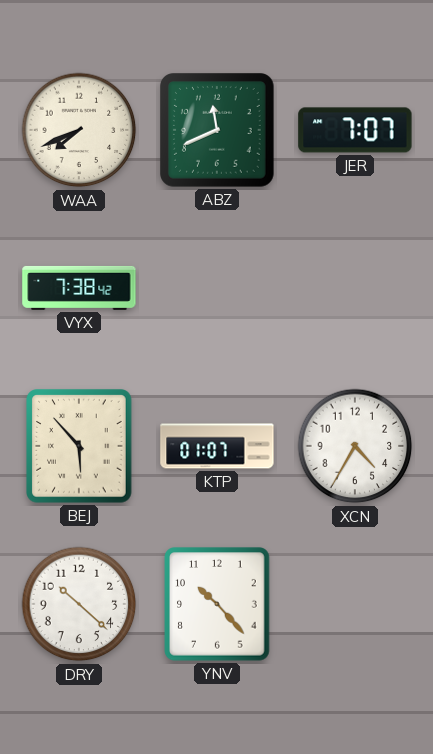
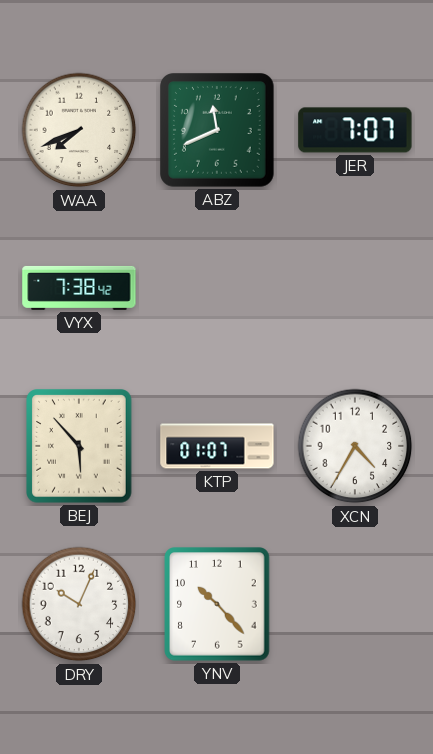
DRY: 10:22 -> 10:04
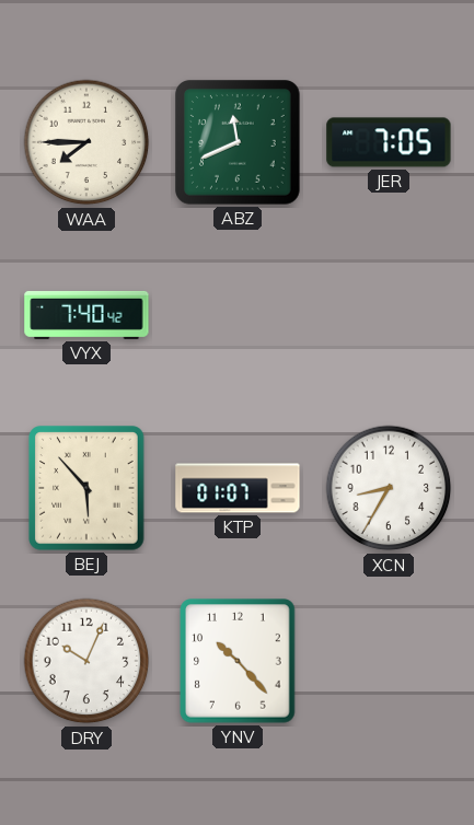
WAA: 7:41 -> 7:45
JER: 7:07 -> 7:05
VYX: 7:38 -> 7:40
XCN: 4:35 -> 8:35
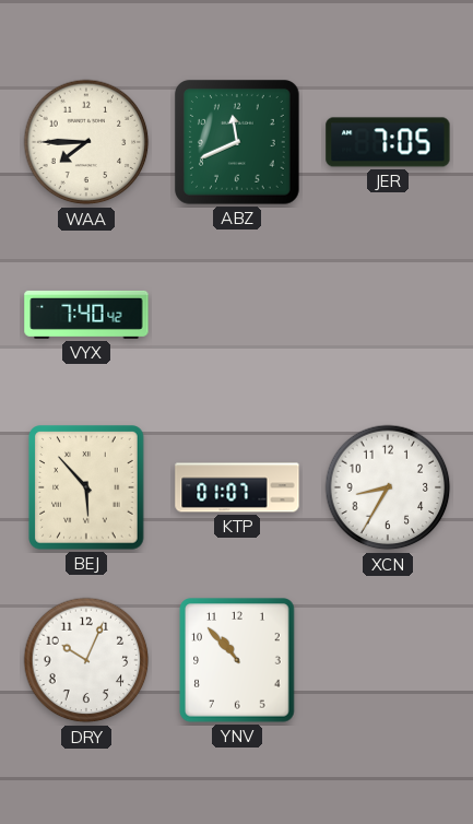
YNV: 10:23 -> 10:53
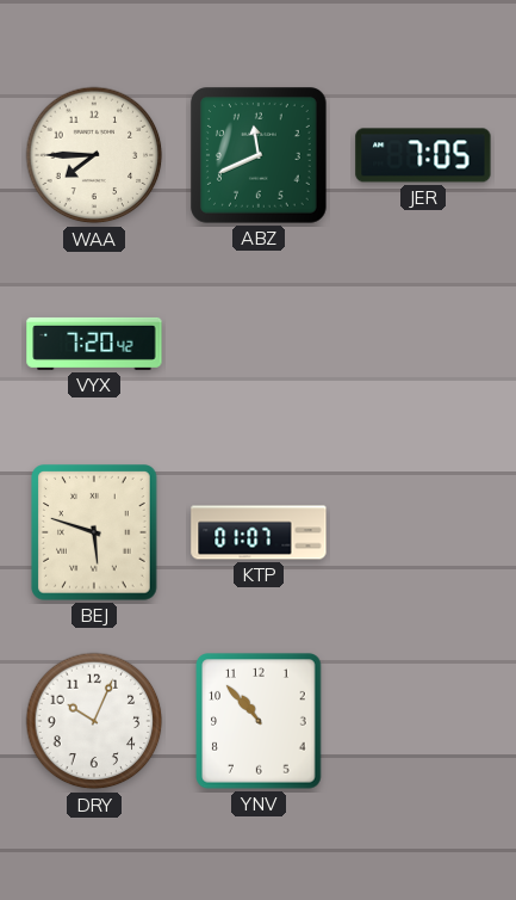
VYX: 7:40 -> 7:20
BEJ: 5:53 -> 5:48
XCN: 8:35 -> none
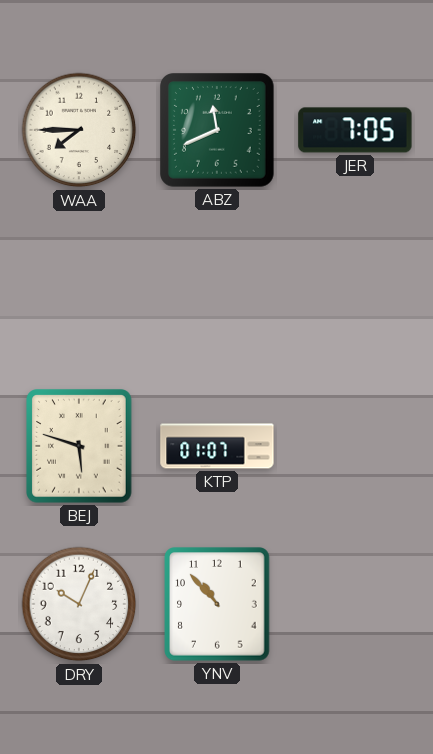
VYX: 7:20 -> none
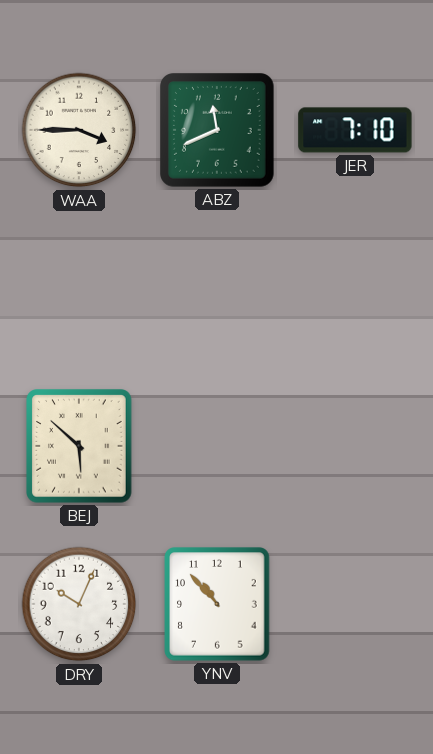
WAA: 7:45 -> 3:45
JER: 7:05 -> 7:10
BEJ: 5:48 -> 5:52
KTP: 01:07 -> none
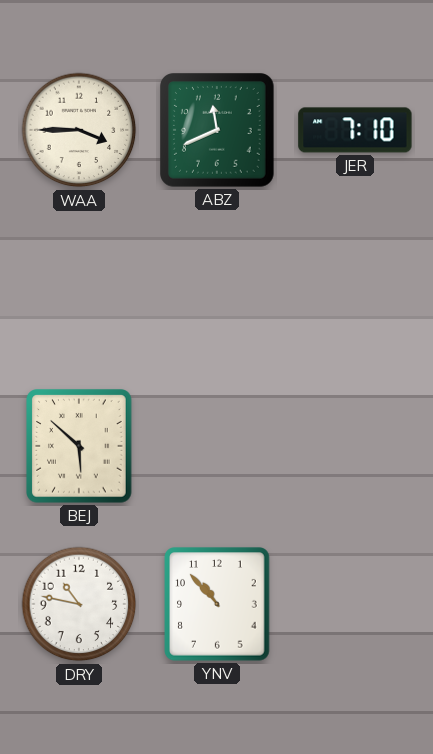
DRY: 10:04 -> 10:47
